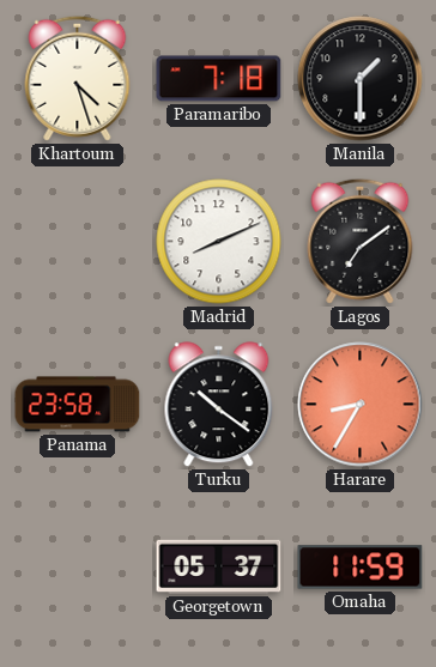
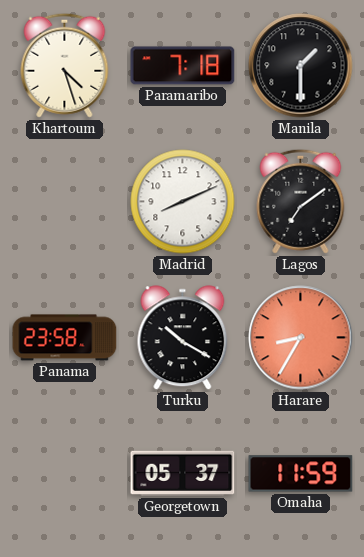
Turku: 10:21 -> 10:20
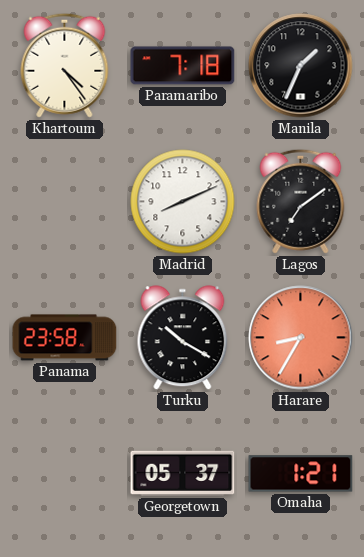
Khartoum: 4:27 -> 4:24
Manila: 1:30 -> 1:34
Omaha: 11:59 -> 1:21
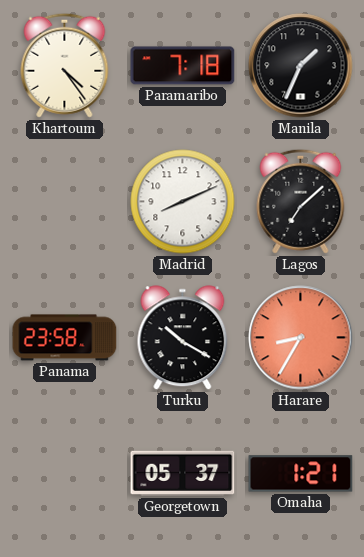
Lagos: 7:09 -> 7:08
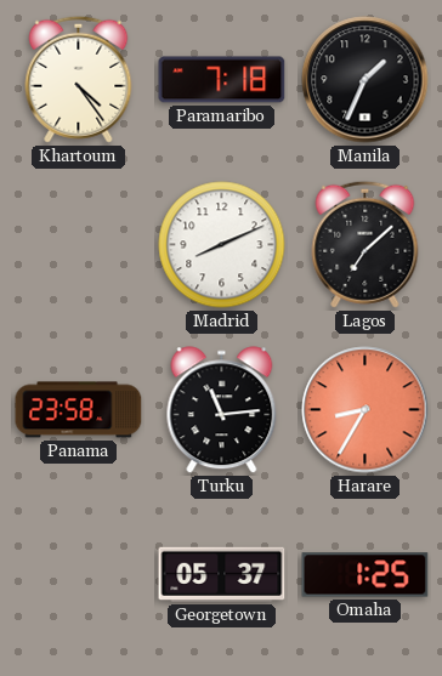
Turku: 10:20 -> 11:14
Omaha: 1:21 -> 1:25
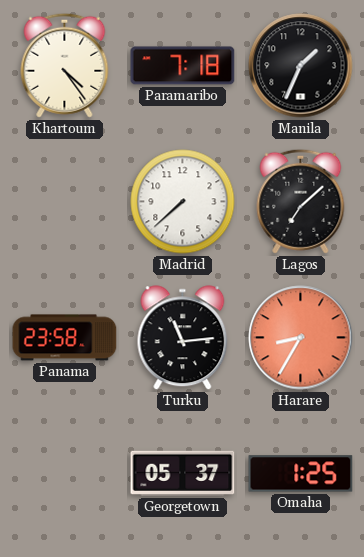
Madrid: 8:11 -> 7:38
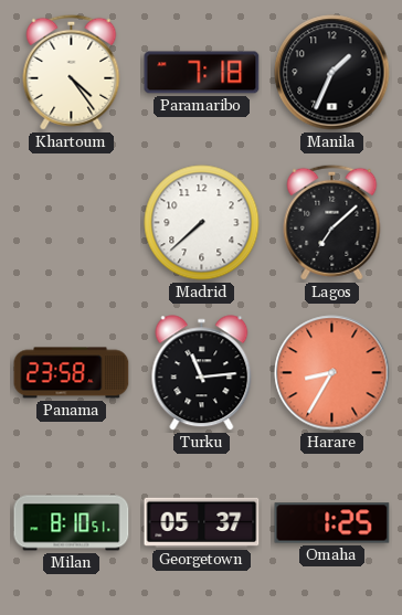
Milan: none -> 8:10
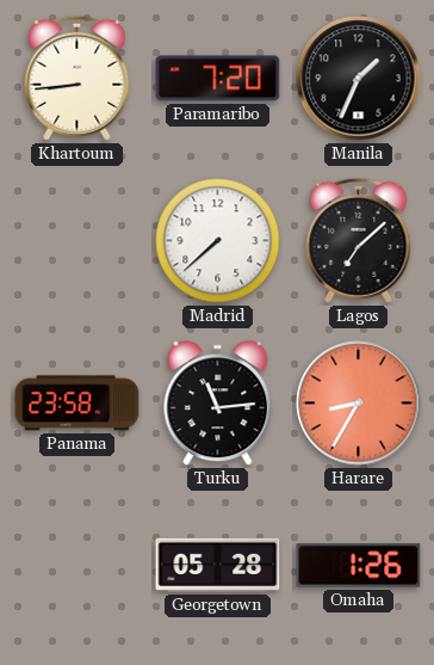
Khartoum: 4:24 -> 8:44
Paramaribo: 7:18 -> 7:20
Milan: 8:10 -> none
Georgetown: 05:37 -> 05:28
Omaha: 1:25 -> 1:26
